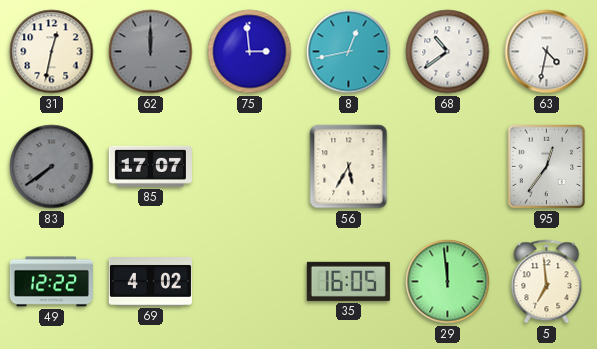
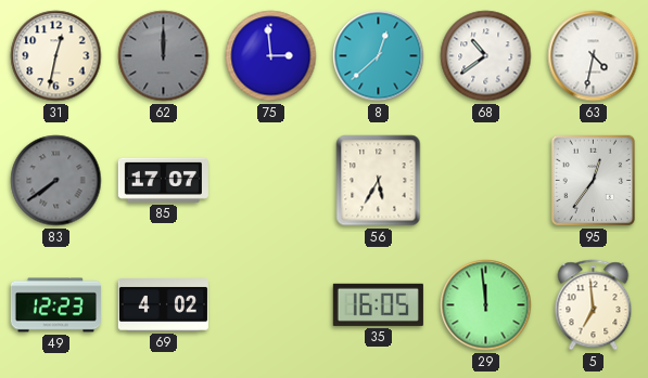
8: 12:43 -> 12:38
49: 12:22 -> 12:23
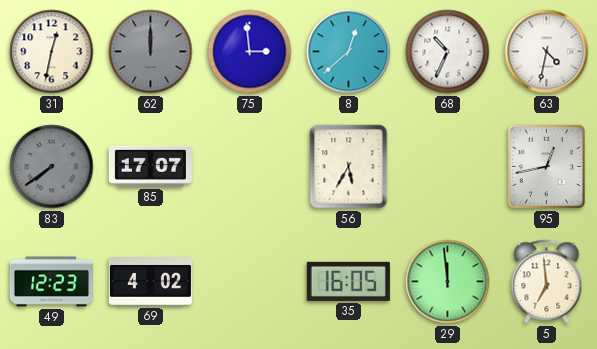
68: 10:39 -> 10:34
95: 12:36 -> 12:43
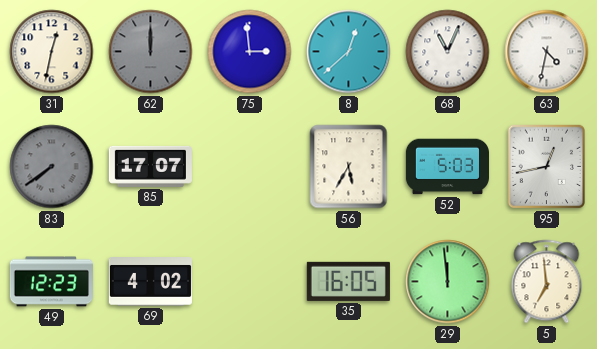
68: 10:34 -> 11:04
52: none -> 5:03
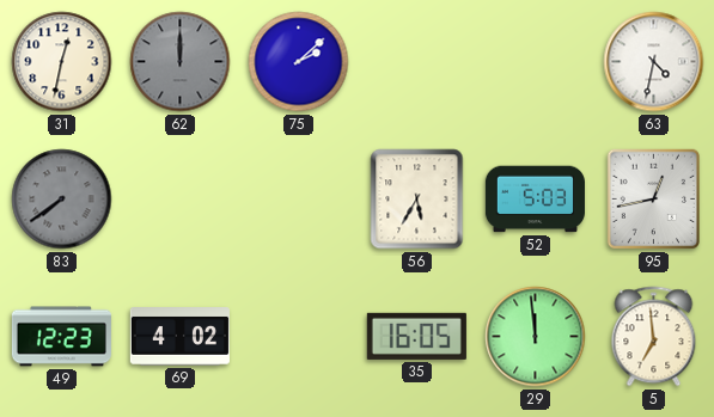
75: 2:59 -> 2:08
8: 12:38 -> none
68: 11:04 -> none
85: 17:07 -> none
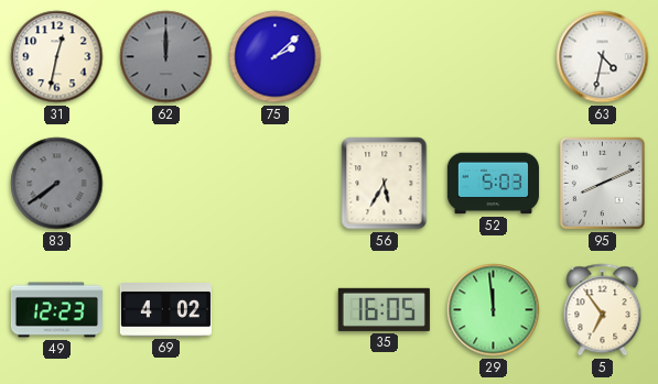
95: 12:43 -> 8:11
5: 6:59 -> 6:54
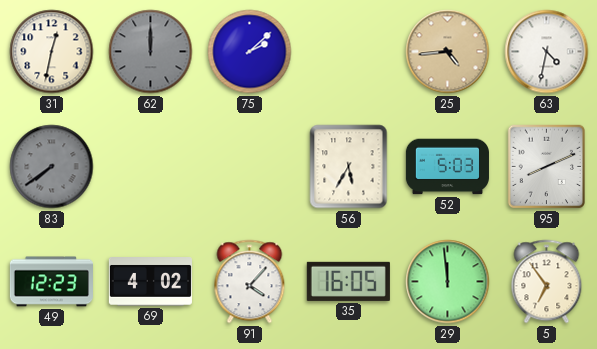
25: none -> 4:44
91: none -> 4:07
